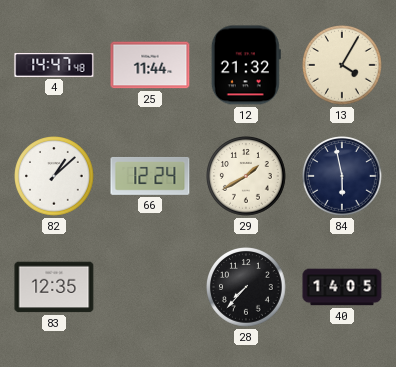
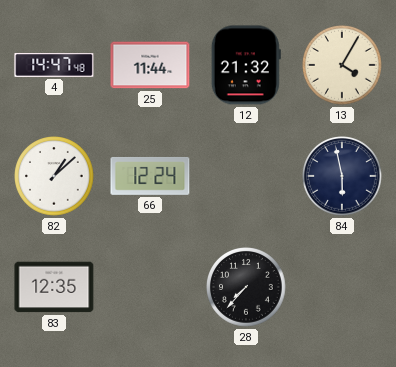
29: 1:40 -> none
40: 14:05 -> none
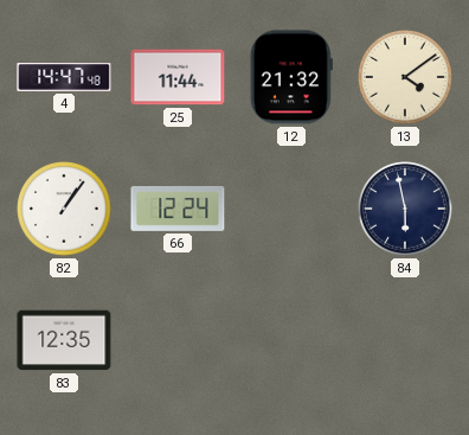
13: 4:05 -> 4:09
82: 1:08 -> 1:06
28: 7:37 -> none
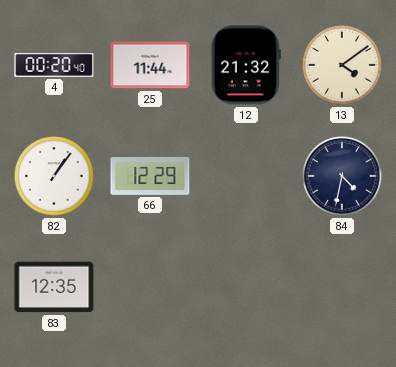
4: 14:47 -> 00:20
66: 12:24 -> 12:29
84: 5:58 -> 4:32
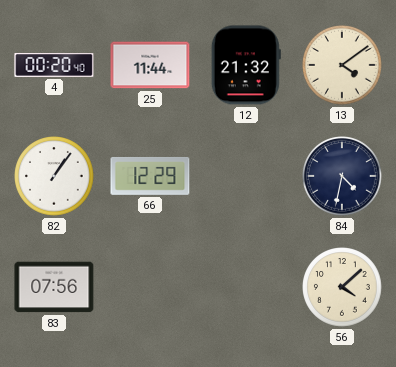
83: 12:35 -> 07:56
56: none -> 4:08
